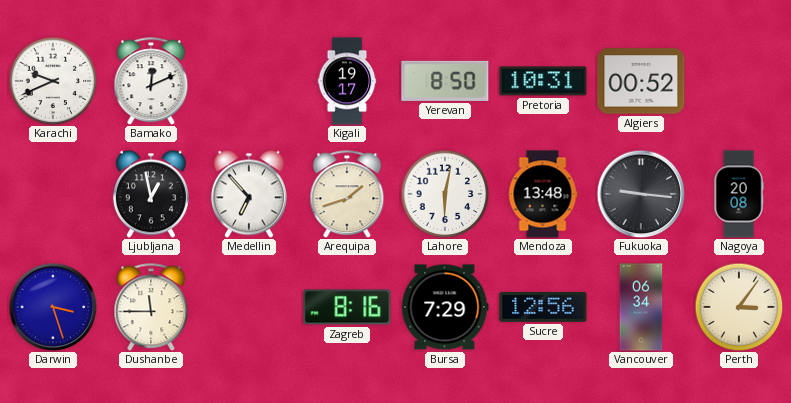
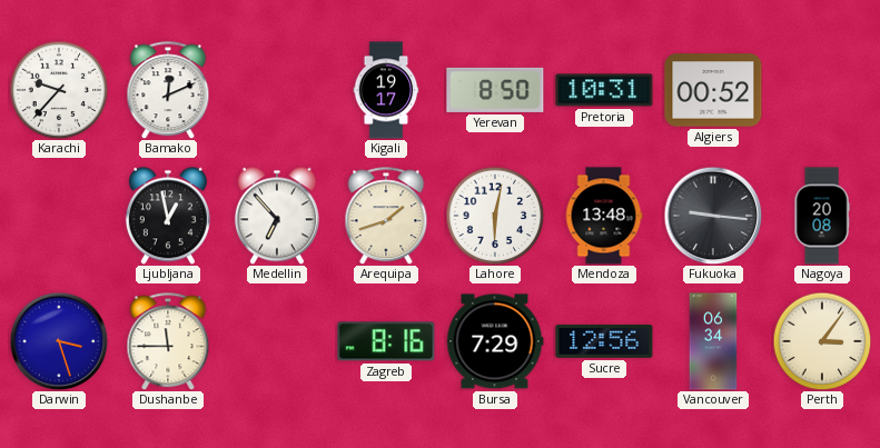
Karachi: 9:41 -> 9:37
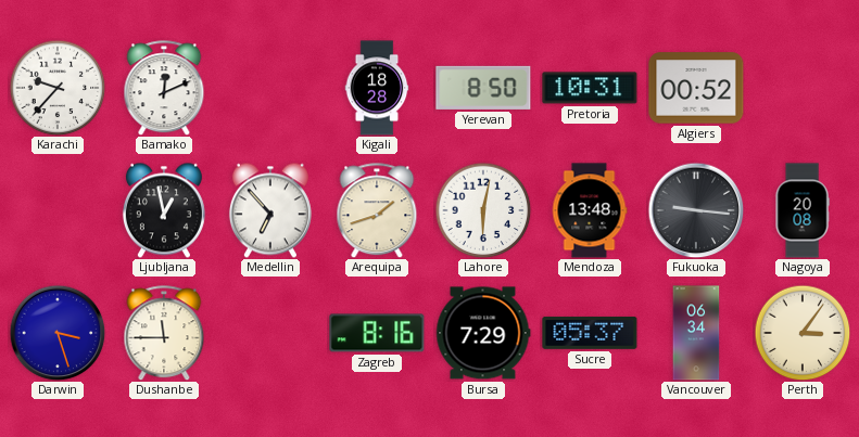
Kigali: 19:17 -> 18:28
Sucre: 12:56 -> 05:37
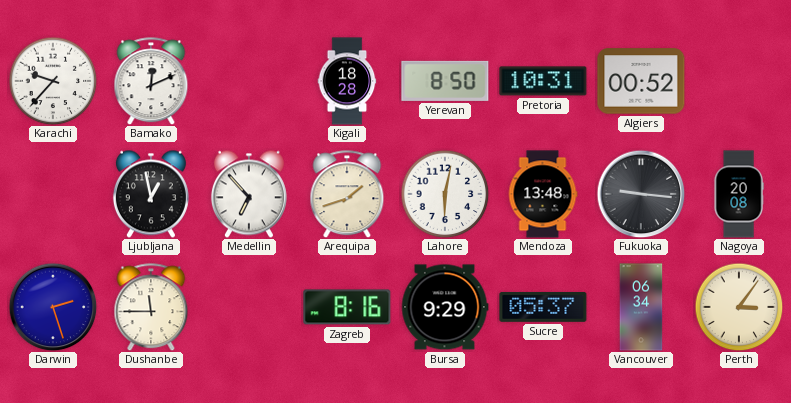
Darwin: 3:27 -> 2:27
Bursa: 7:29 -> 9:29
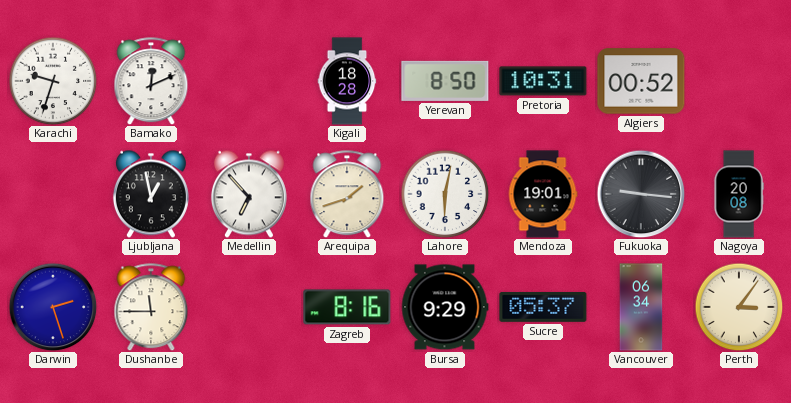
Karachi: 9:37 -> 9:33
Mendoza: 13:48 -> 19:01
